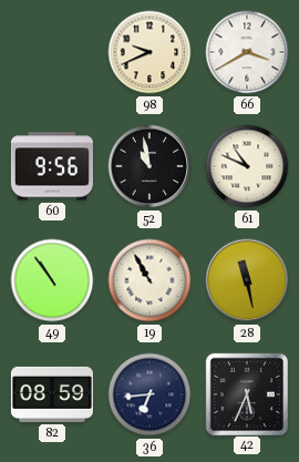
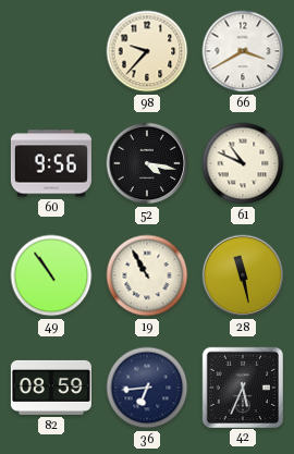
98: 9:41 -> 9:37
52: 10:58 -> 4:17
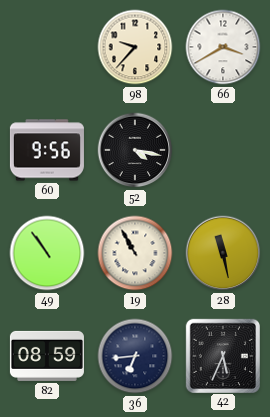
61: 10:49 -> none
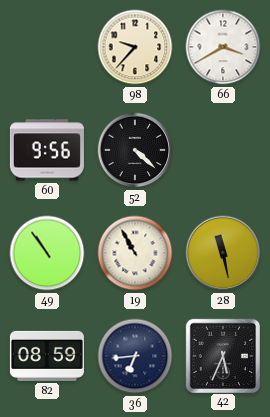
52: 4:17 -> 4:22
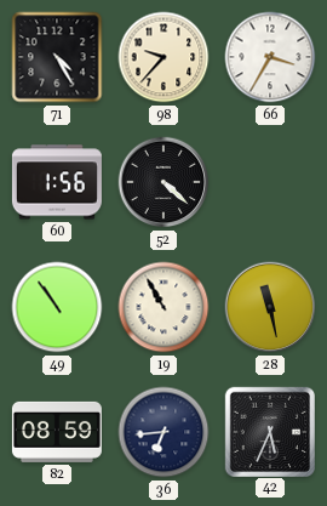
71: none -> 4:25
66: 3:40 -> 3:35
60: 9:56 -> 1:56
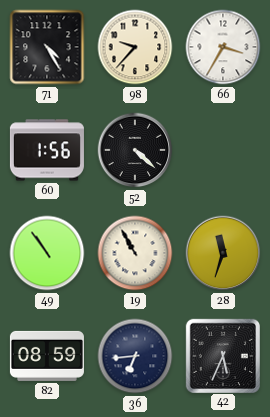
28: 11:28 -> 11:33
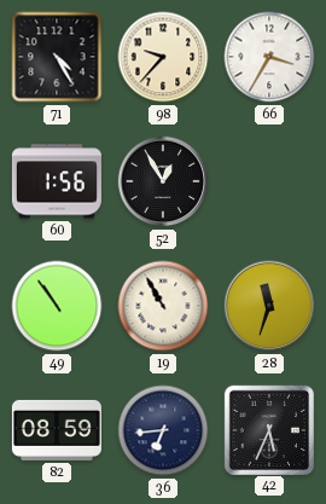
52: 4:22 -> 12:55
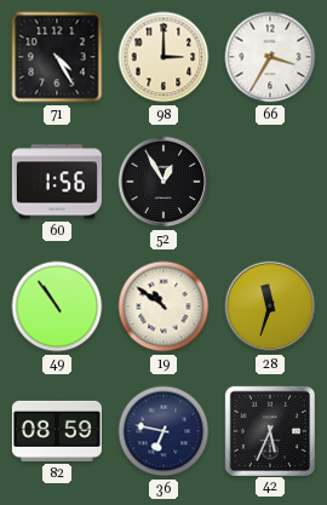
98: 9:37 -> 3:00
19: 10:55 -> 10:51
36: 6:44 -> 6:47
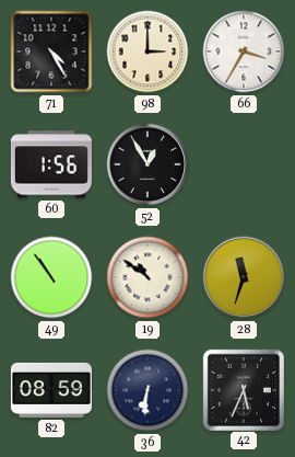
36: 6:47 -> 6:31
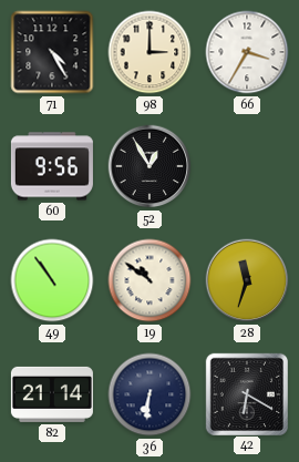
60: 1:56 -> 9:56
82: 08:59 -> 21:14
42: 5:34 -> 6:20
